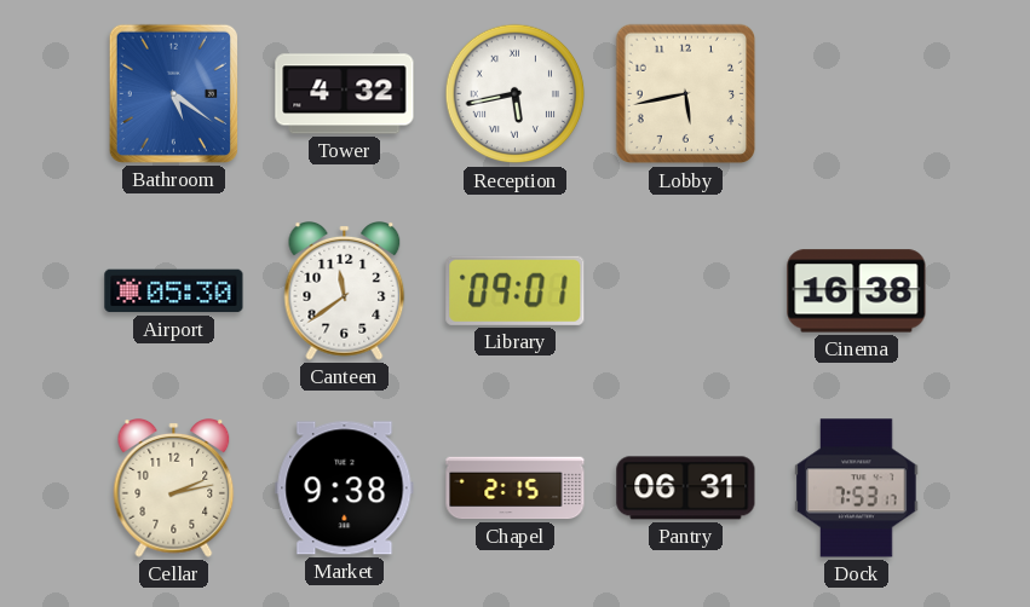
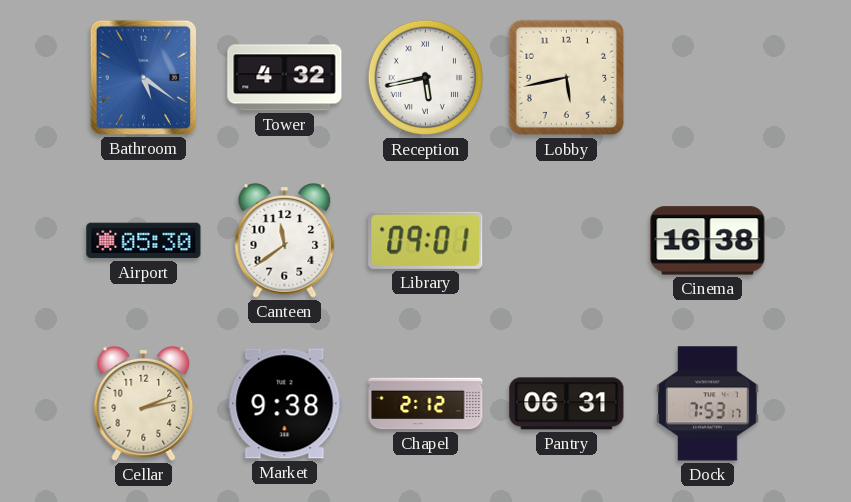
Chapel: 2:15 -> 2:12
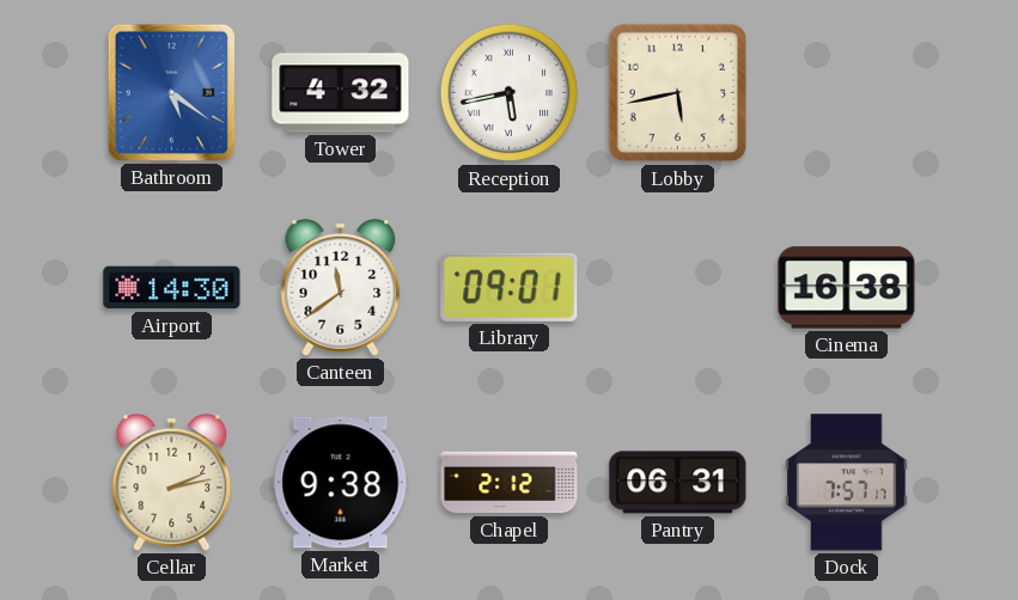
Airport: 05:30 -> 14:30
Dock: 7:53 -> 7:57
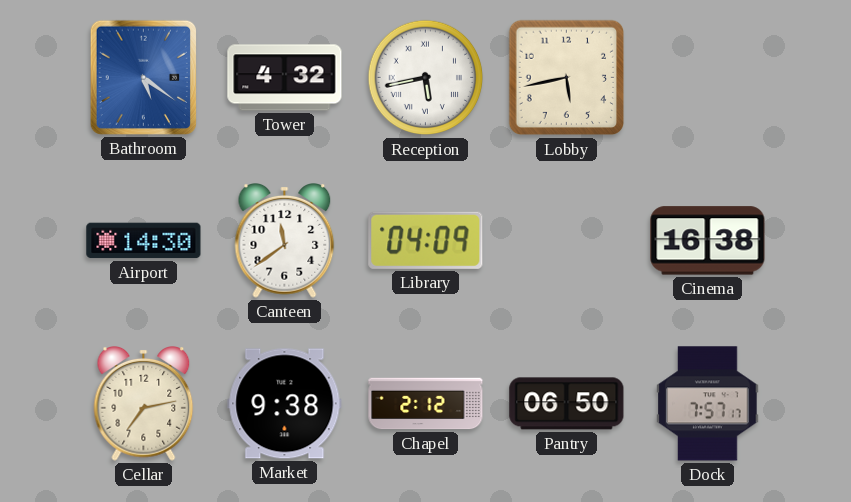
Library: 09:01 -> 04:09
Cellar: 2:13 -> 7:13
Pantry: 06:31 -> 06:50
